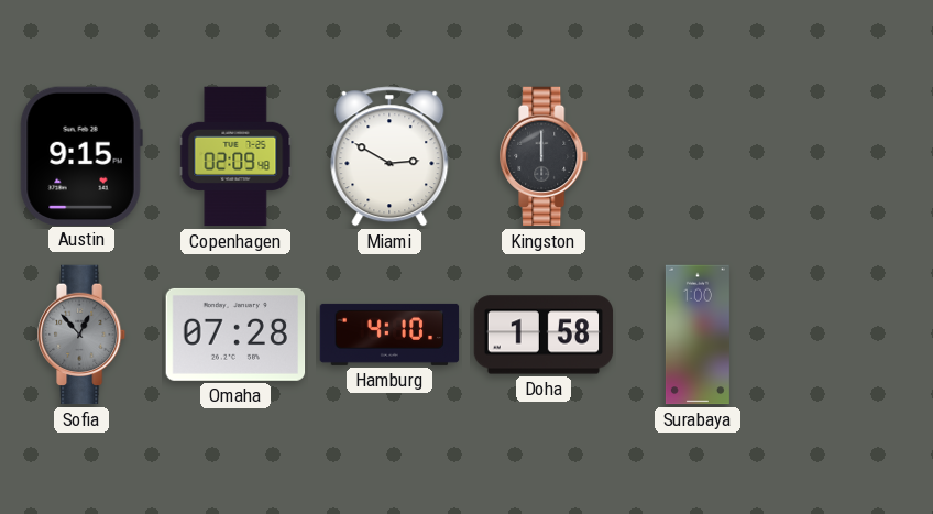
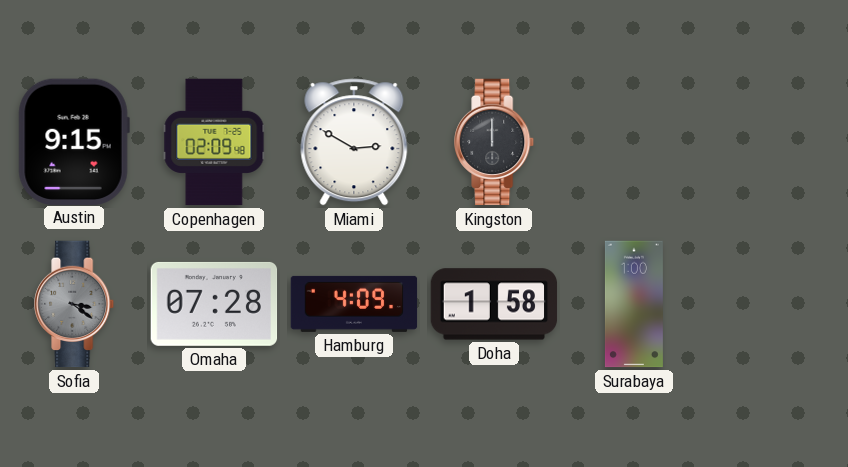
Sofia: 12:53 -> 3:21
Hamburg: 4:10 -> 4:09
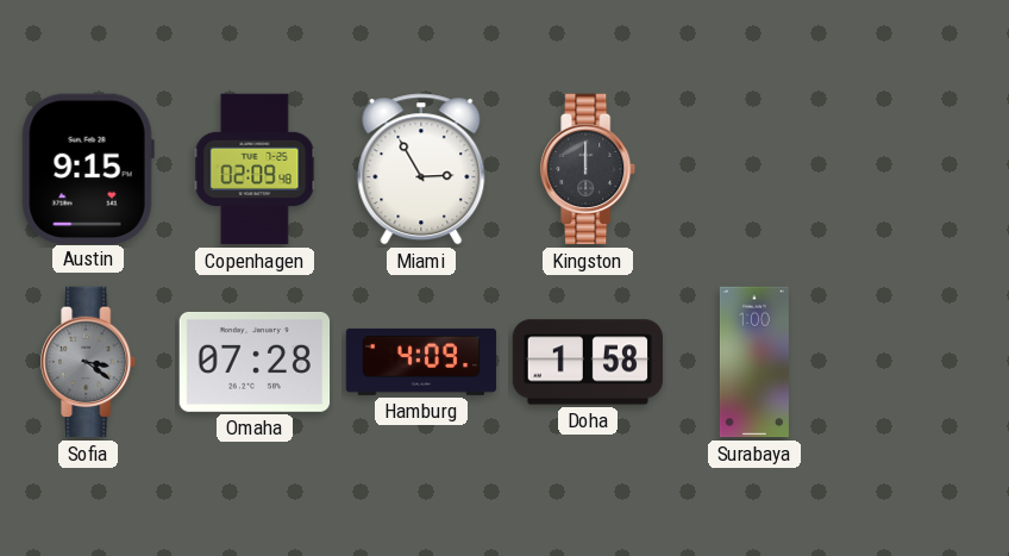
Miami: 2:50 -> 2:55
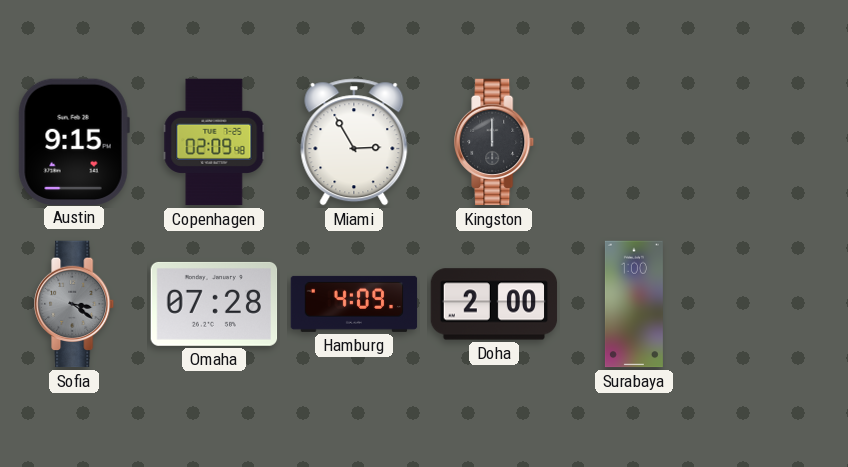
Doha: 1:58 -> 2:00
